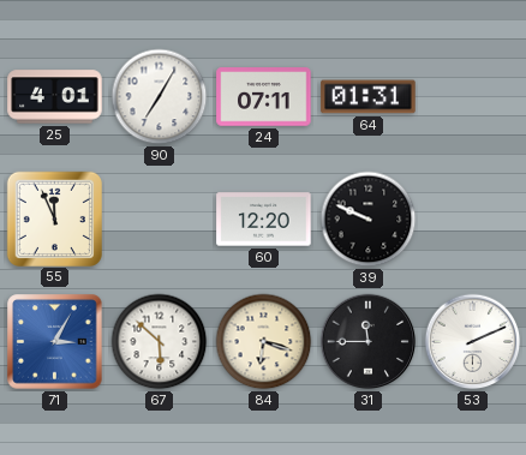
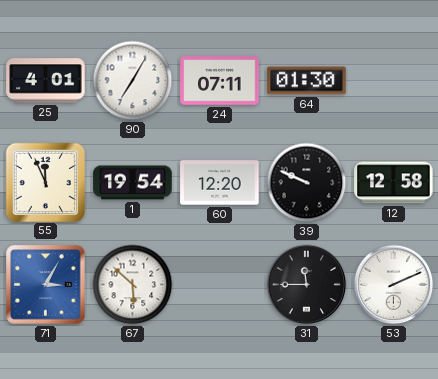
64: 01:31 -> 01:30
1: none -> 19:54
12: none -> 12:58
84: 6:18 -> none
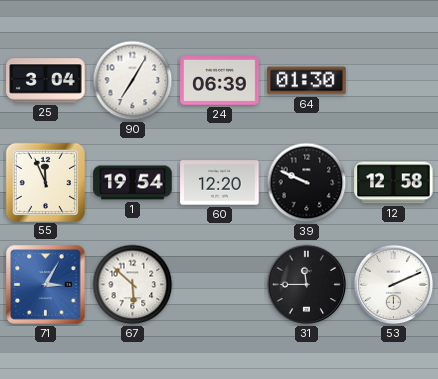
25: 4:01 -> 3:04
24: 07:11 -> 06:39
